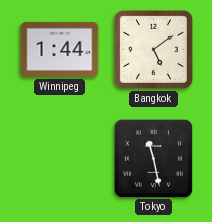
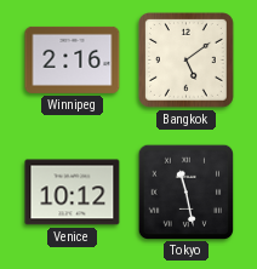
Winnipeg: 1:44 -> 2:16
Venice: none -> 10:12
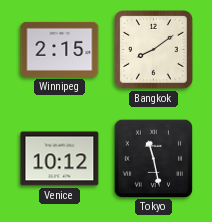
Winnipeg: 2:16 -> 2:15
Bangkok: 5:09 -> 8:09
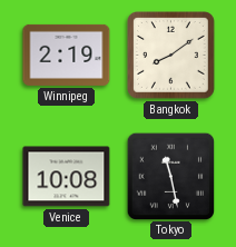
Winnipeg: 2:15 -> 2:19
Venice: 10:12 -> 10:08
